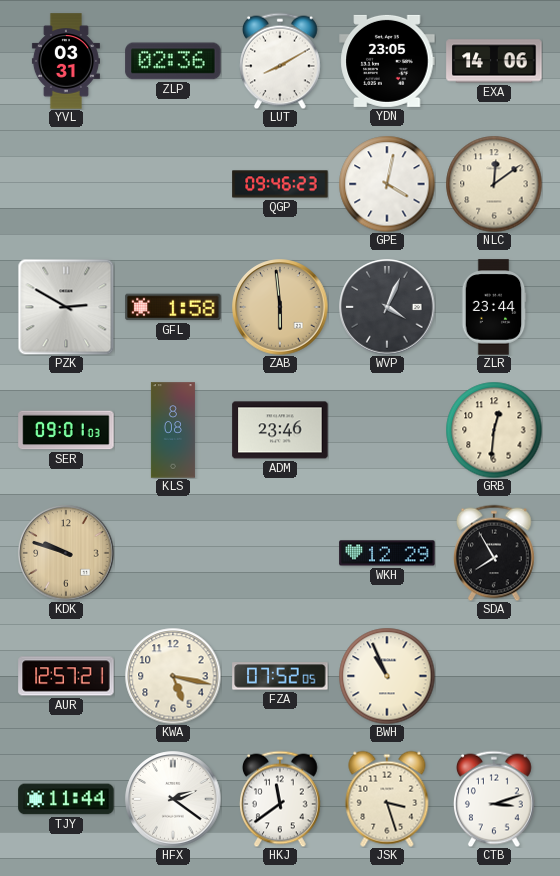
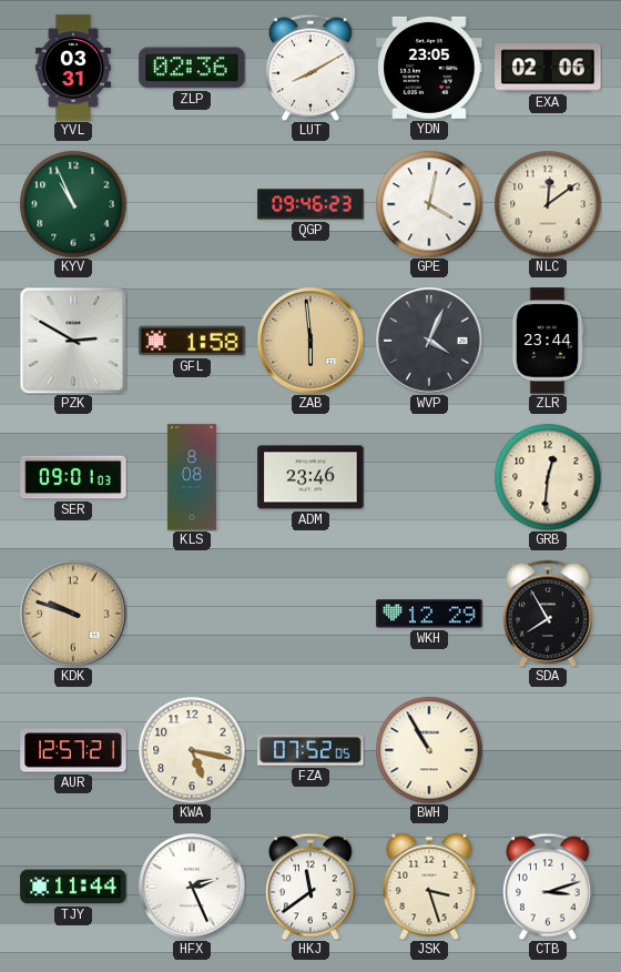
EXA: 14:06 -> 02:06
KYV: none -> 10:56
BWH: 10:56 -> 10:55
HFX: 2:21 -> 2:26
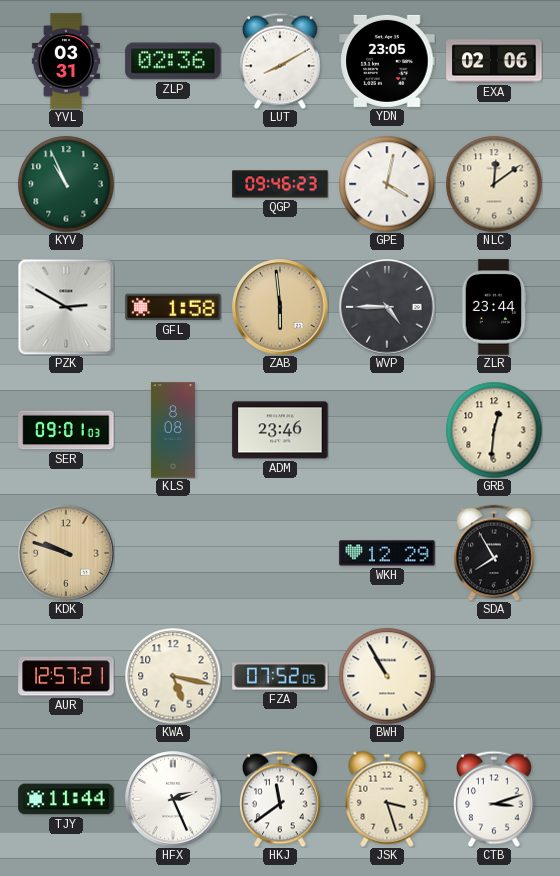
WVP: 4:04 -> 4:45
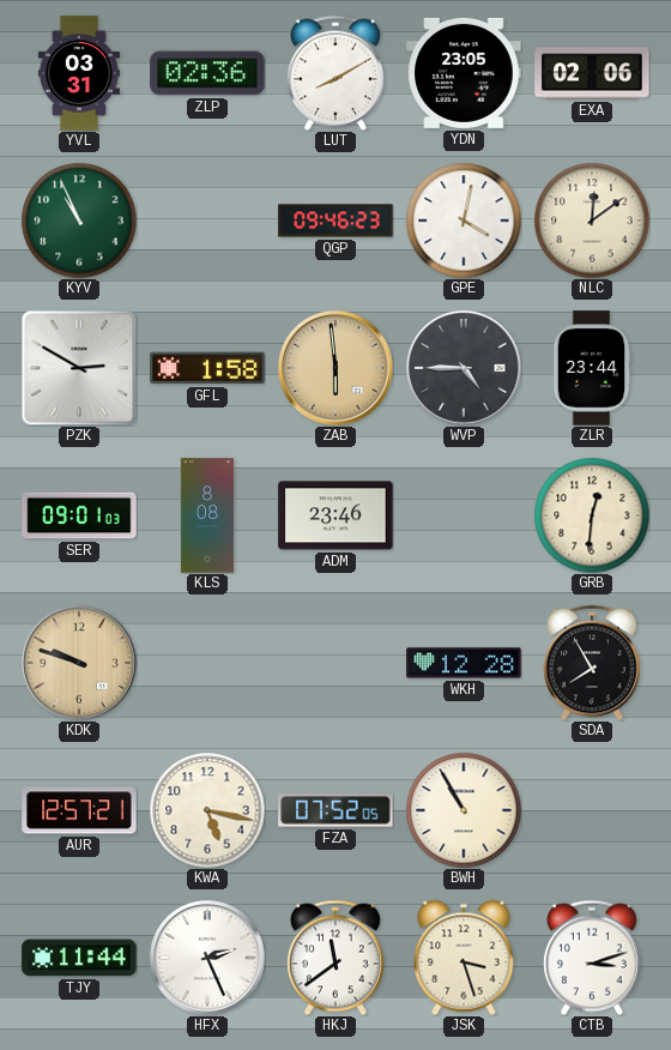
WKH: 12:29 -> 12:28
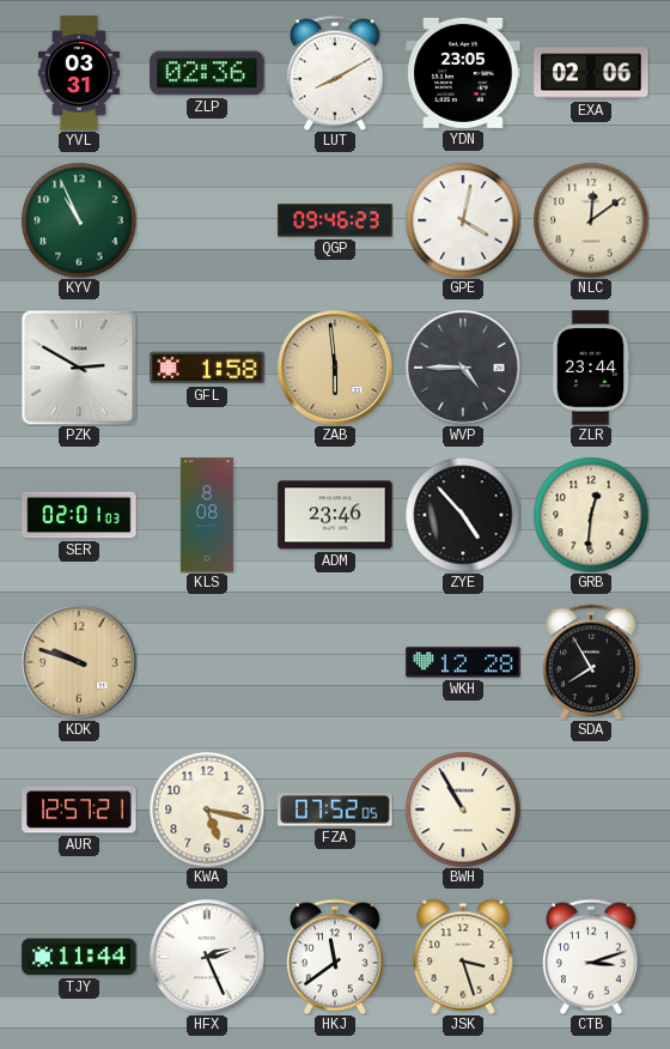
SER: 09:01 -> 02:01
ZYE: none -> 4:53
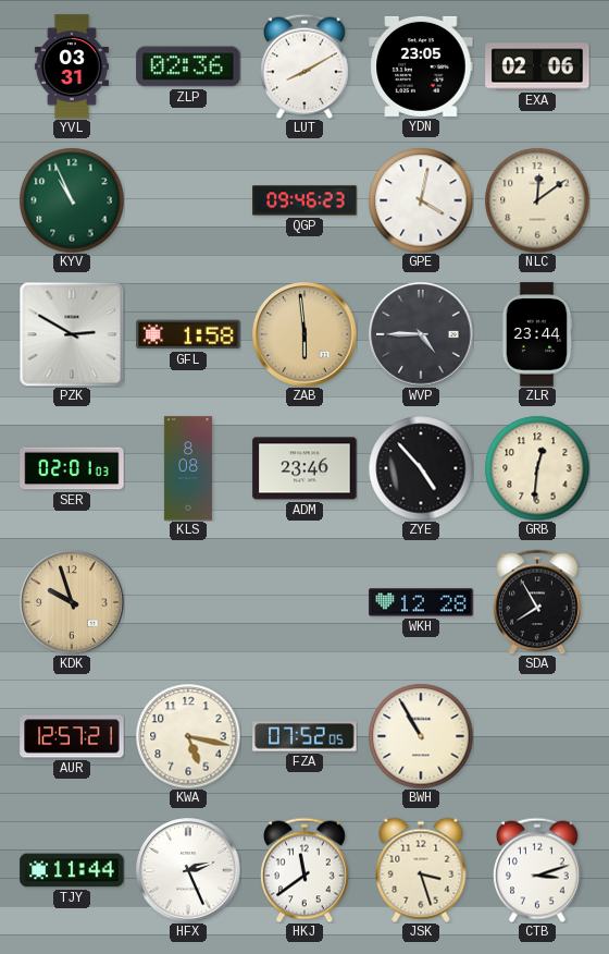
KDK: 9:48 -> 9:57
